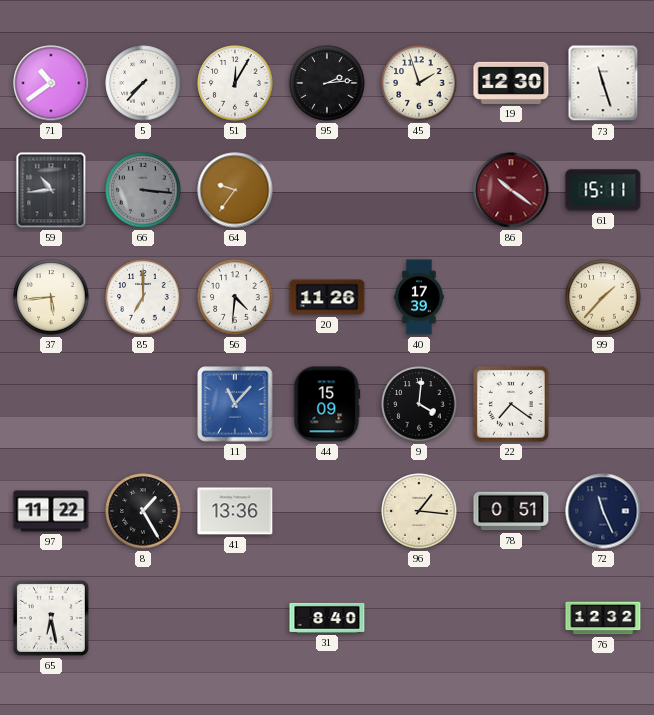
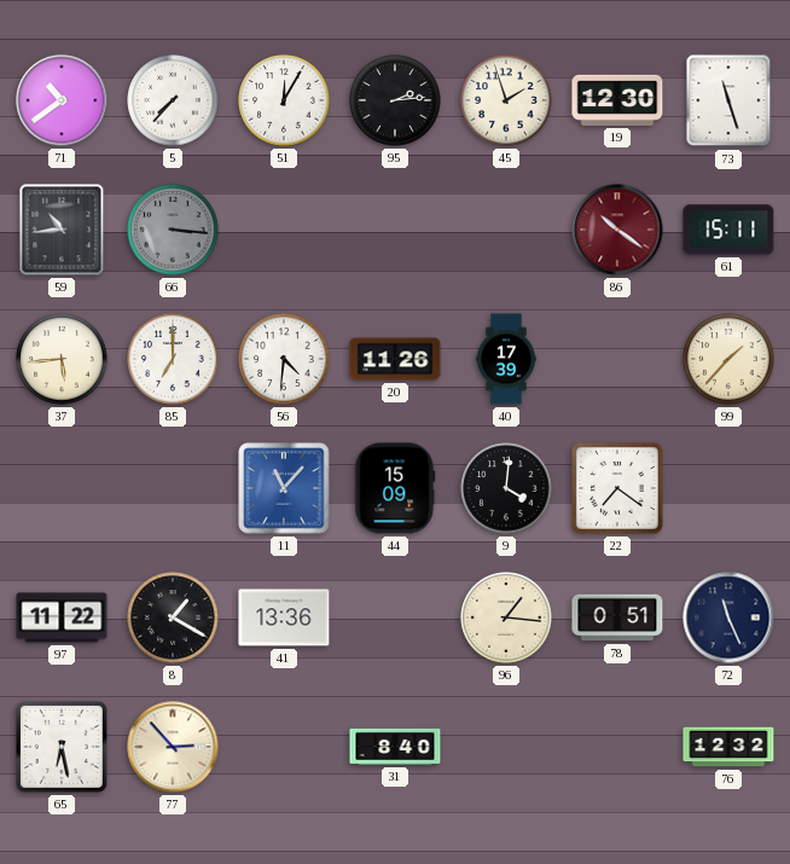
64: 9:36 -> none
8: 1:25 -> 1:20
77: none -> 2:53
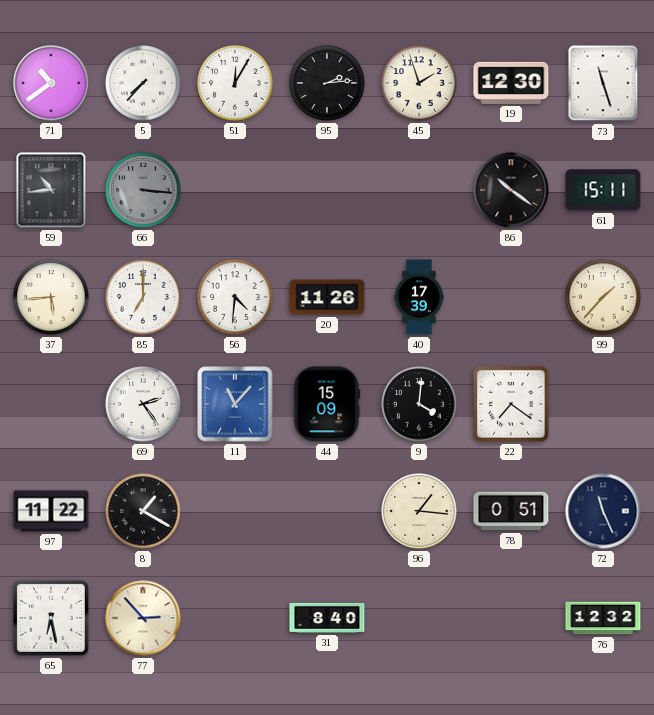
86 dial: burgundy -> black
69: none -> 2:24
41: 13:36 -> none
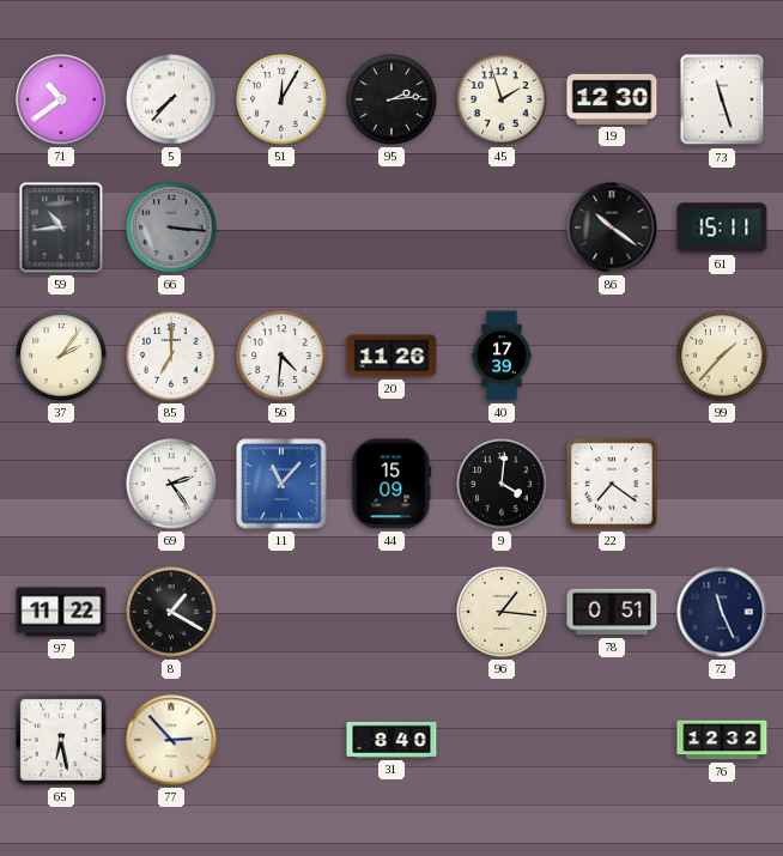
37: 5:44 -> 2:06
